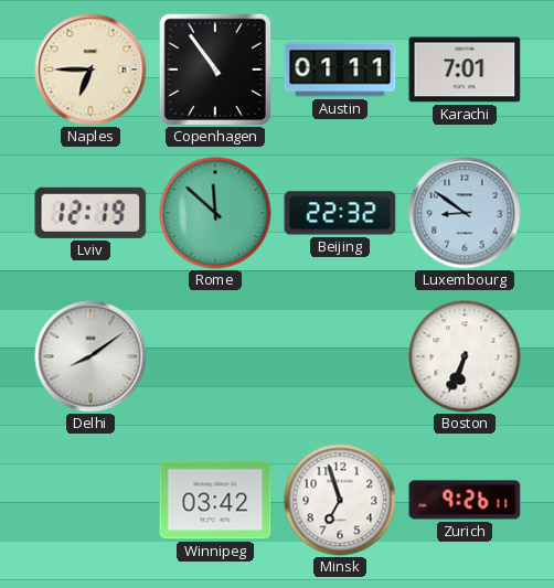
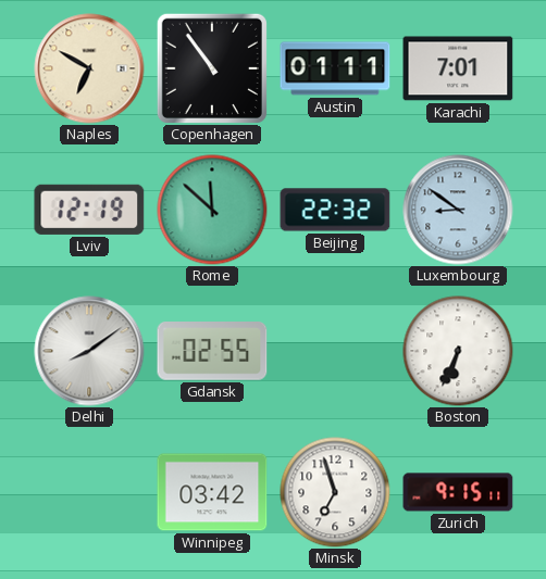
Naples: 6:45 -> 6:50
Gdansk: none -> 02:55
Zurich: 9:26 -> 9:15
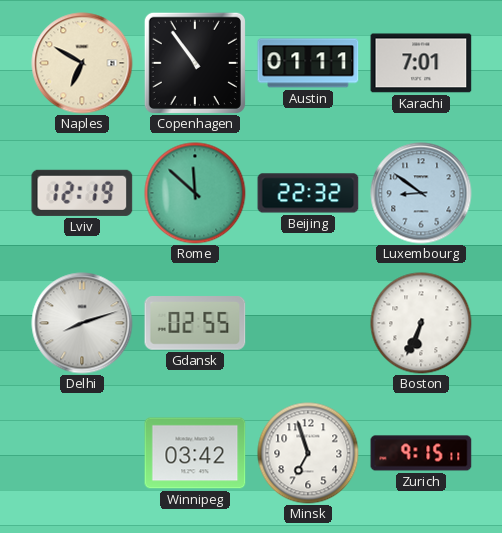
Delhi: 8:09 -> 8:12
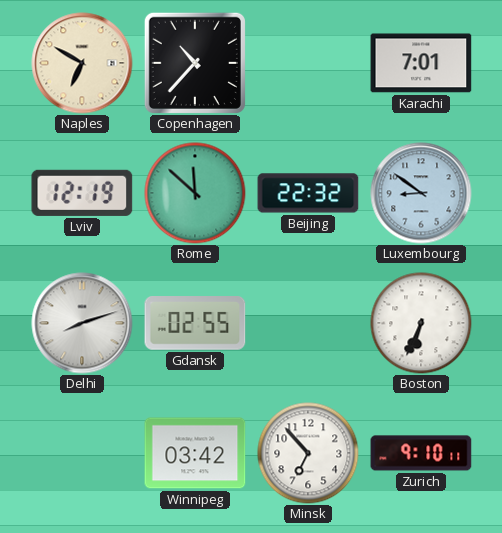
Copenhagen: 10:54 -> 10:37
Austin: 01:11 -> none
Minsk: 6:57 -> 6:53
Zurich: 9:15 -> 9:10
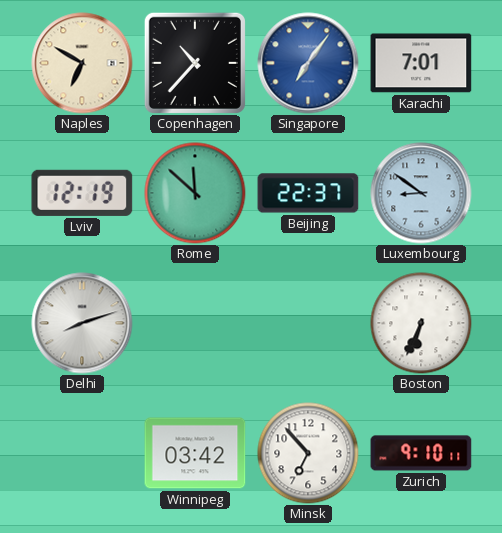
Singapore: none -> 7:06
Beijing: 22:32 -> 22:37
Gdansk: 02:55 -> none
